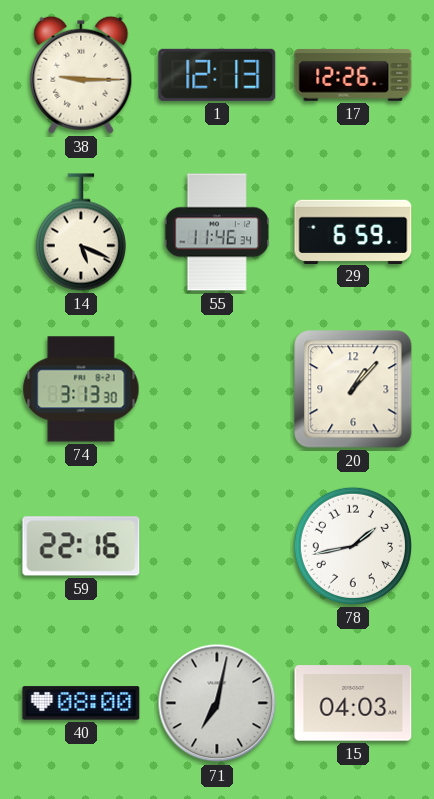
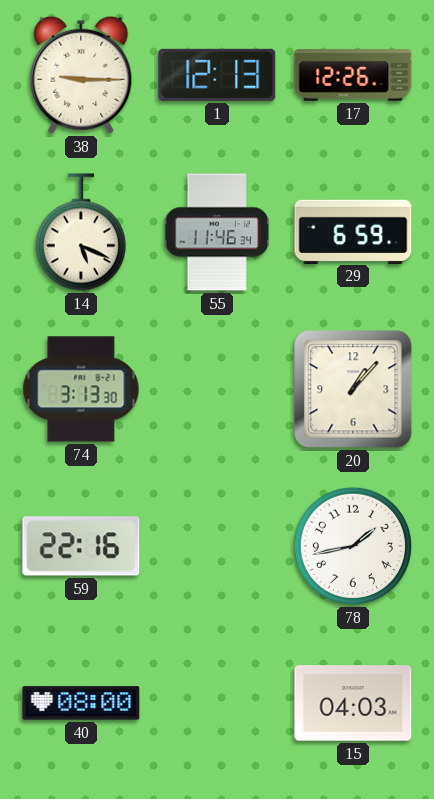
71: 7:02 -> none
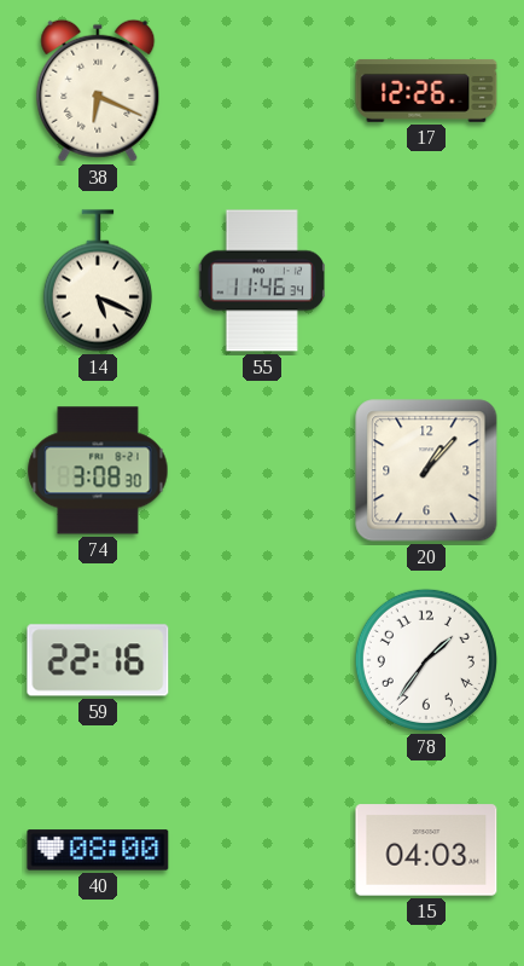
38: 9:15 -> 6:19
1: 12:13 -> none
29: 6:59 -> none
74: 3:13 -> 3:08
78: 1:43 -> 1:36
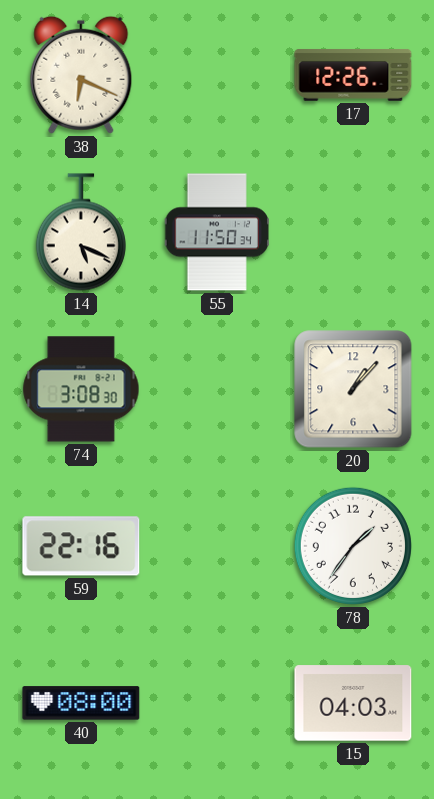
55: 11:46 -> 11:50
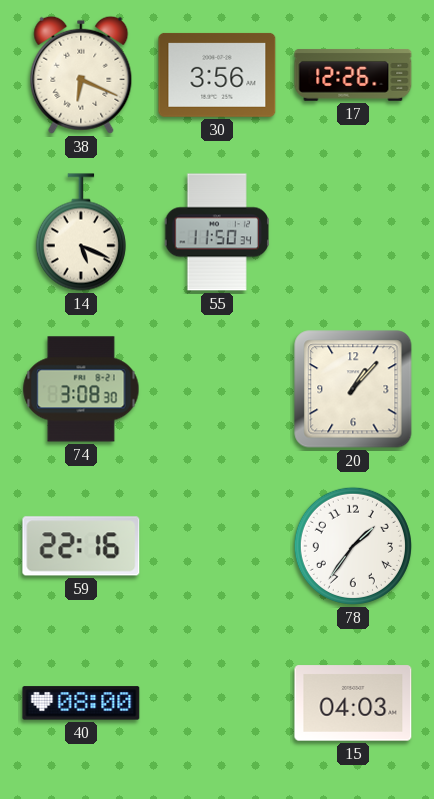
30: none -> 3:56
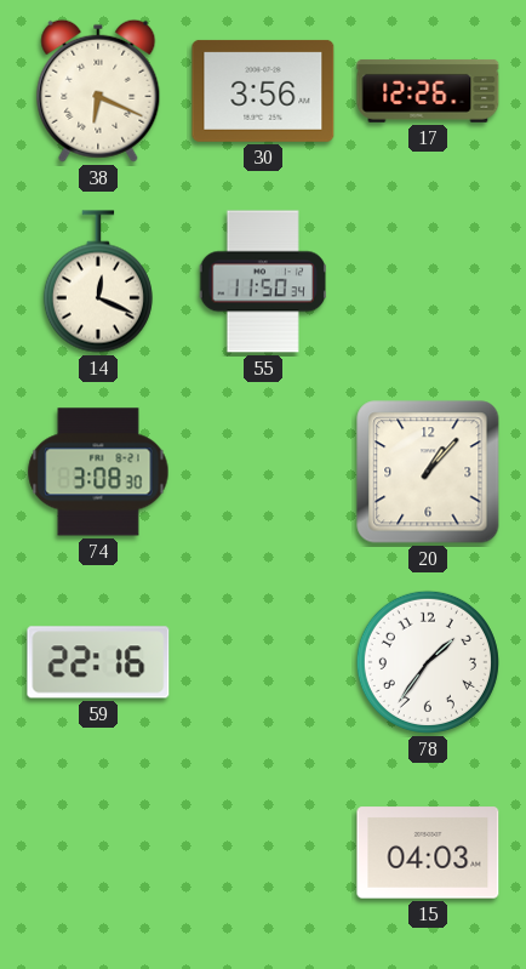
14: 5:19 -> 12:19
40: 08:00 -> none
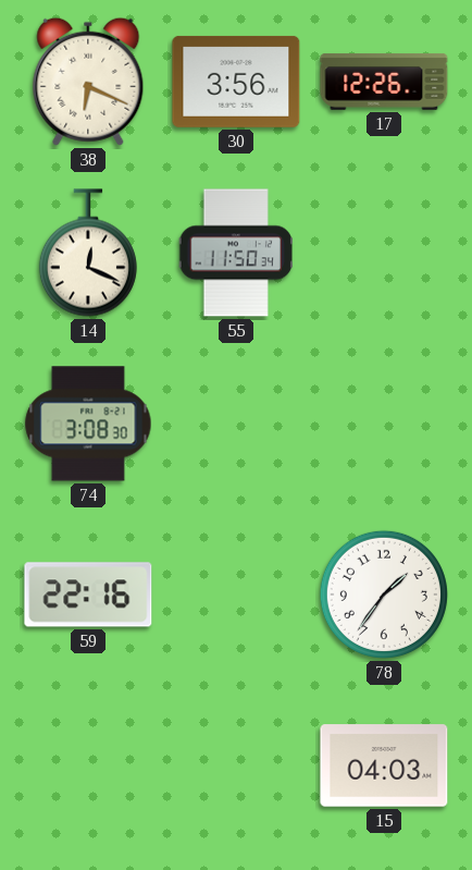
20: 1:07 -> none
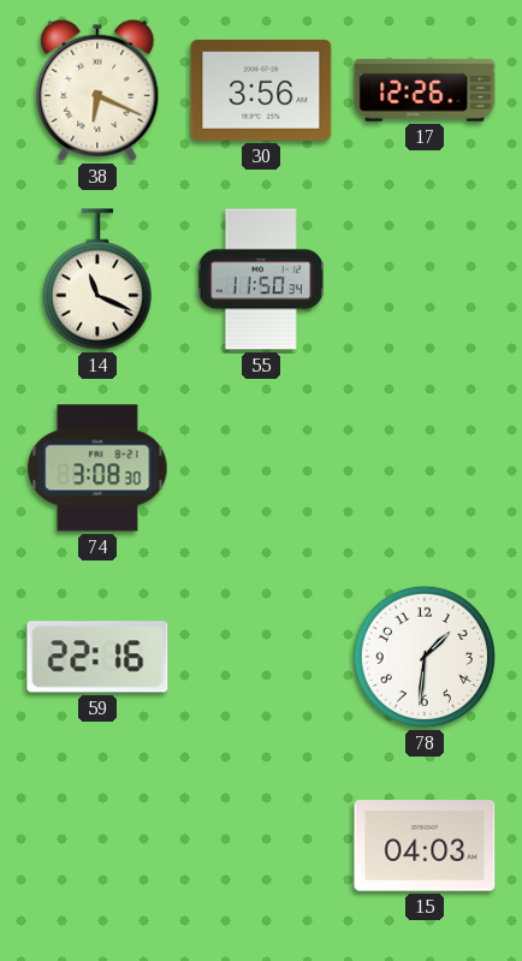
14: 12:19 -> 11:19
78: 1:36 -> 1:31
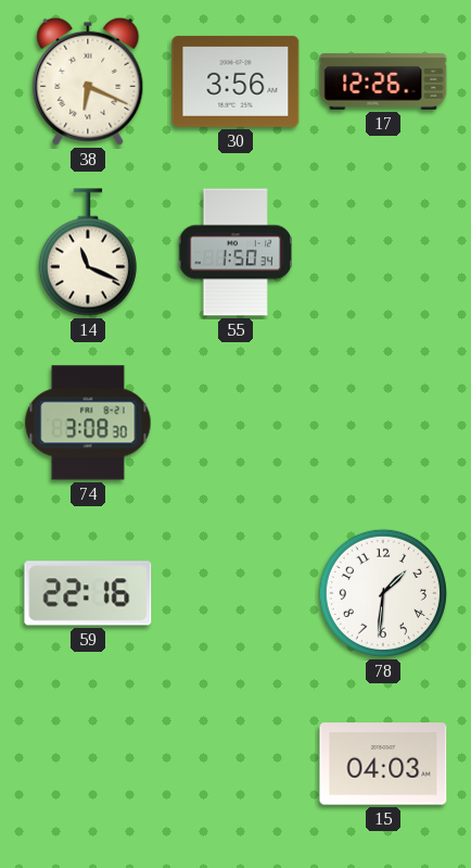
55: 11:50 -> 1:50
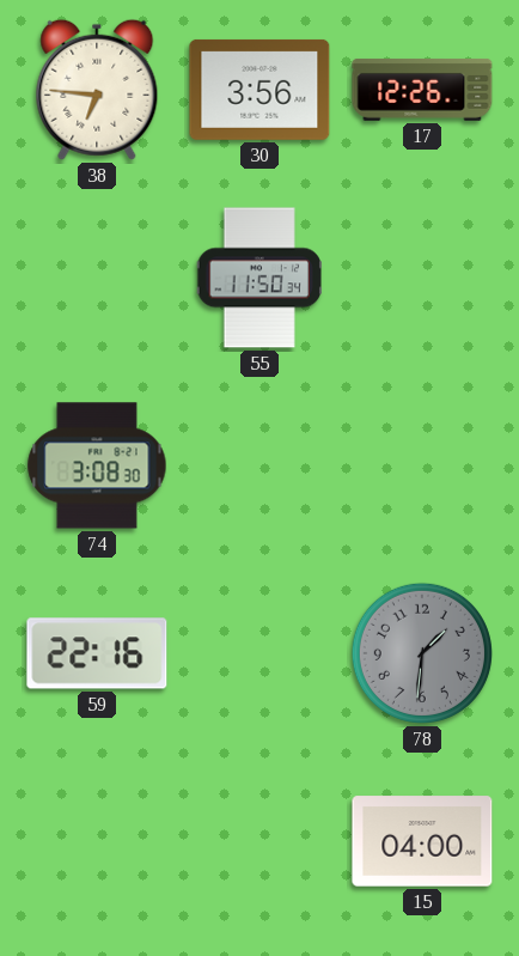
38: 6:19 -> 6:46
14: 11:19 -> none
55: 1:50 -> 11:50
78 dial: white -> grey
15: 04:03 -> 04:00
